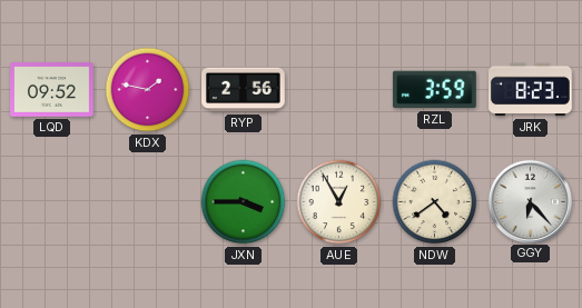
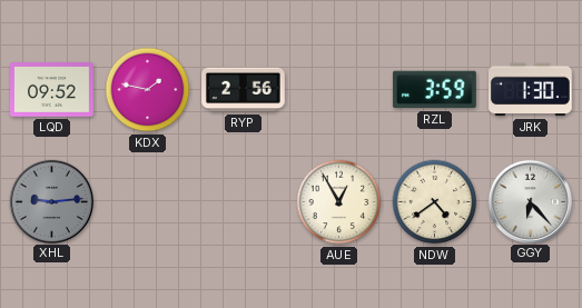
JRK: 8:23 -> 1:30
XHL: none -> 9:14
JXN: 3:45 -> none
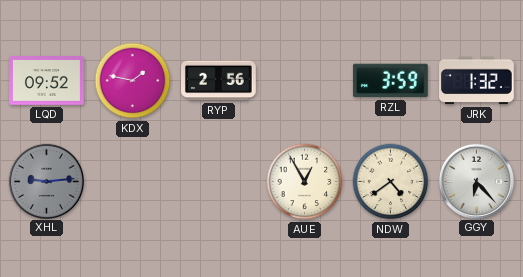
JRK: 1:30 -> 1:32
